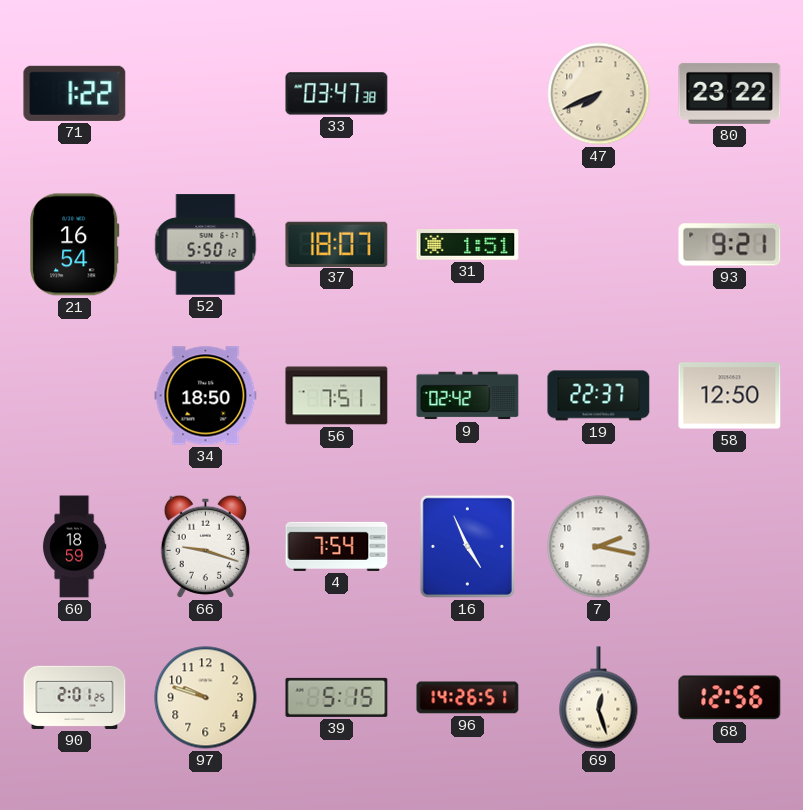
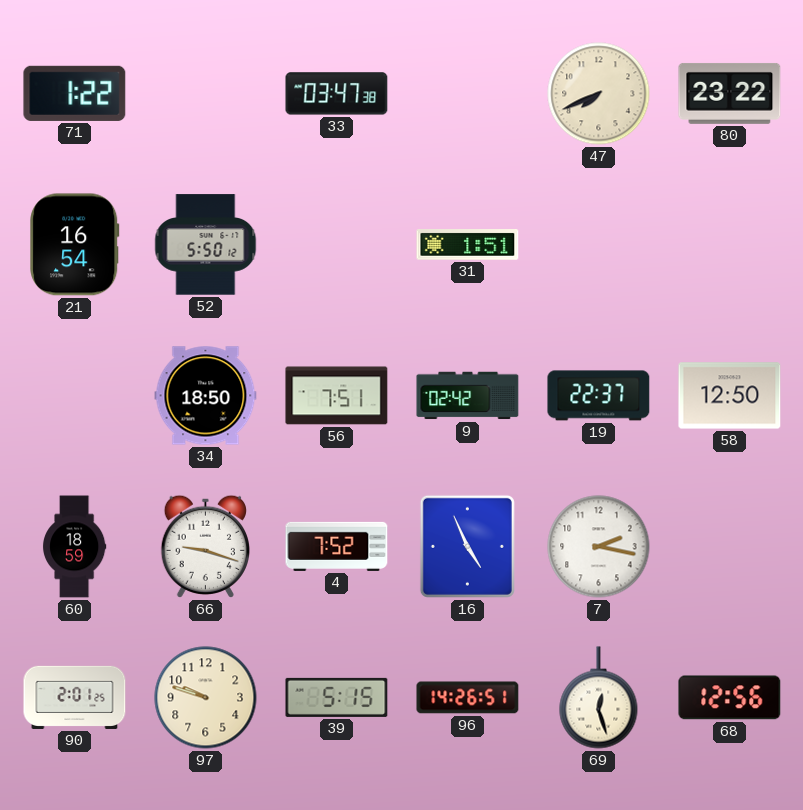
37: 18:07 -> none
93: 9:21 -> none
4: 7:54 -> 7:52
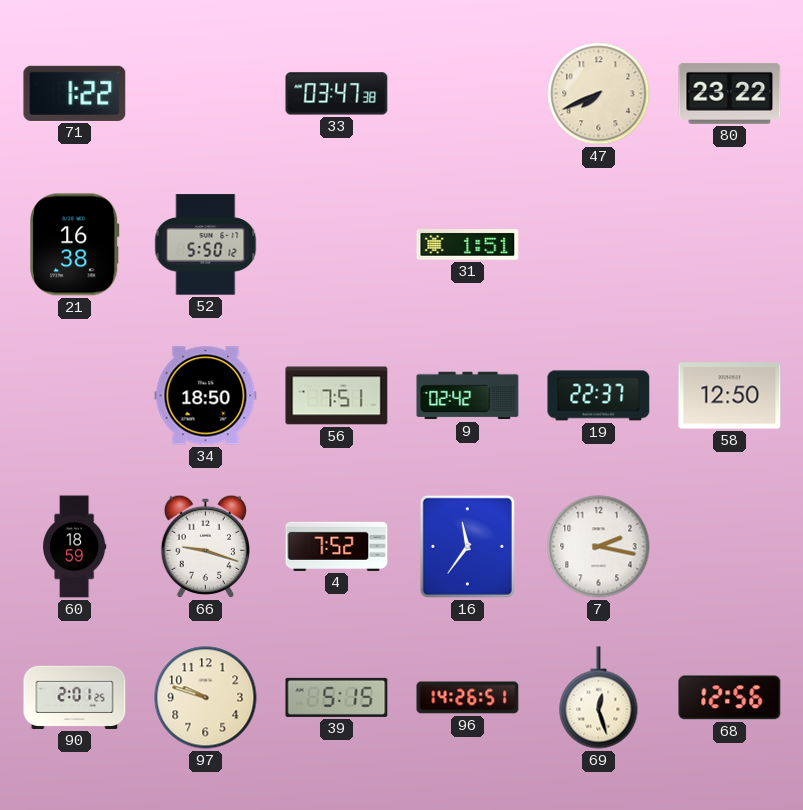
21: 16:54 -> 16:38
16: 4:56 -> 11:36
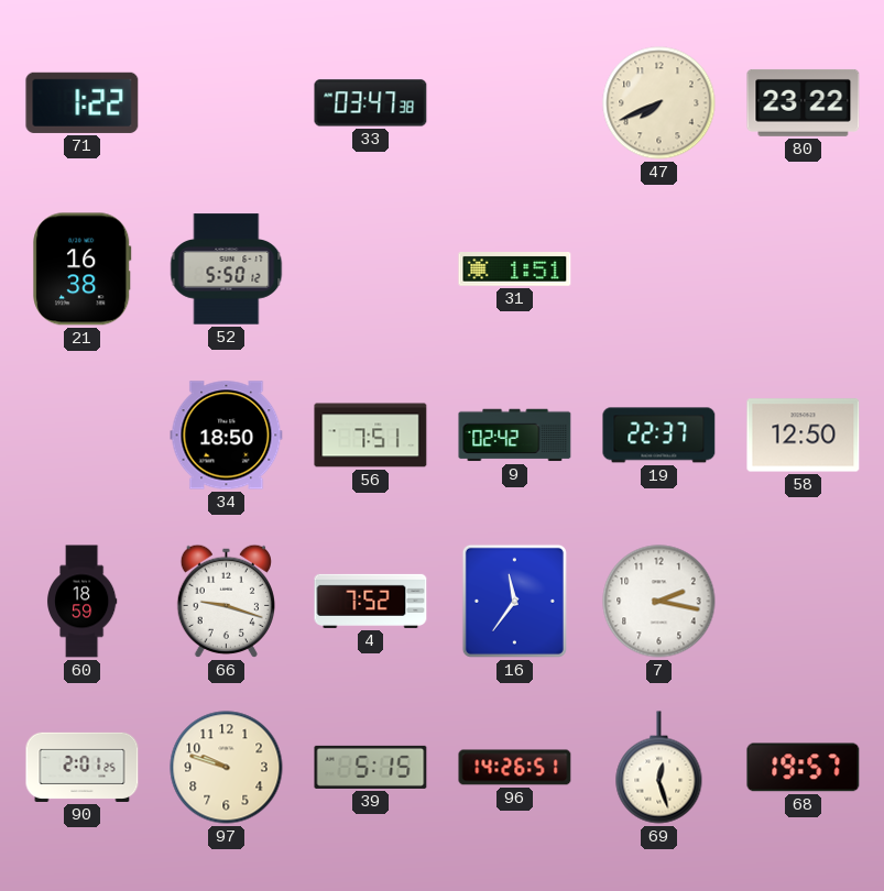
68: 12:56 -> 19:57
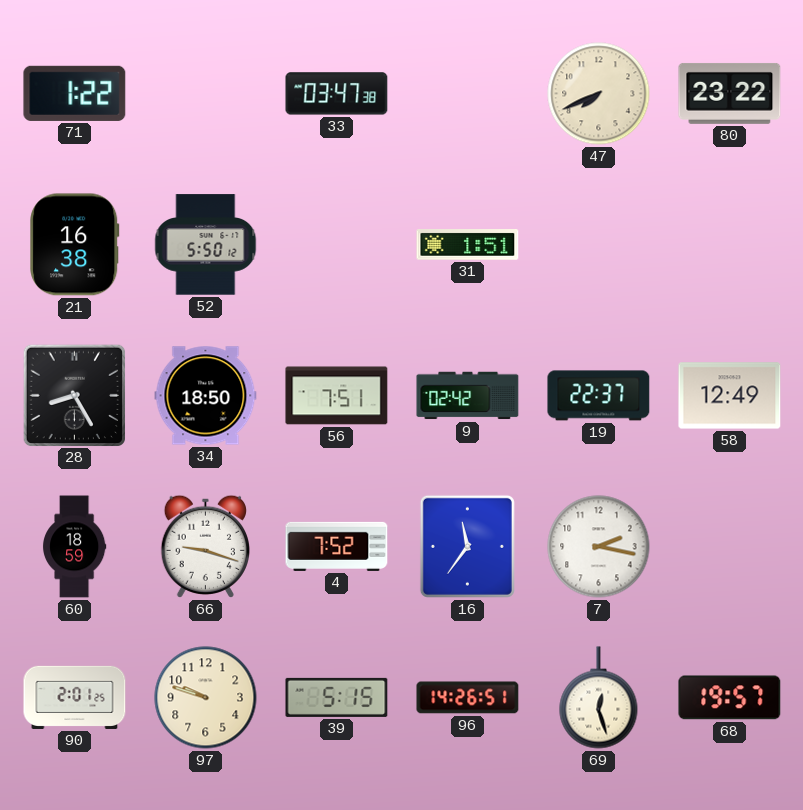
28: none -> 8:25
58: 12:50 -> 12:49
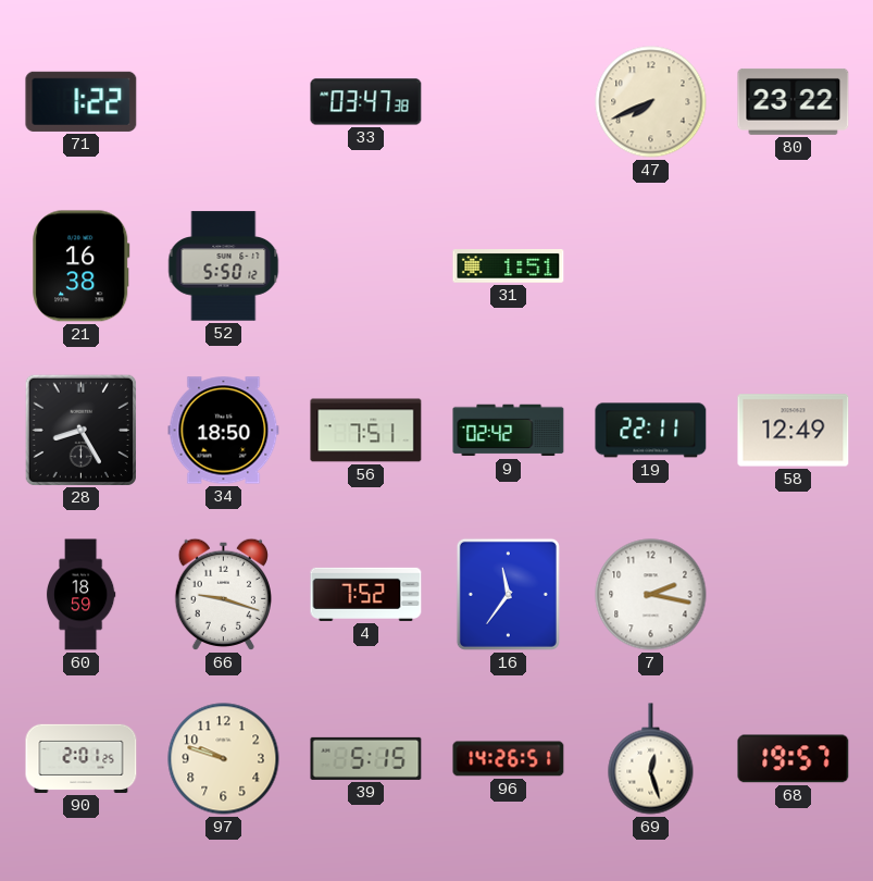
19: 22:37 -> 22:11
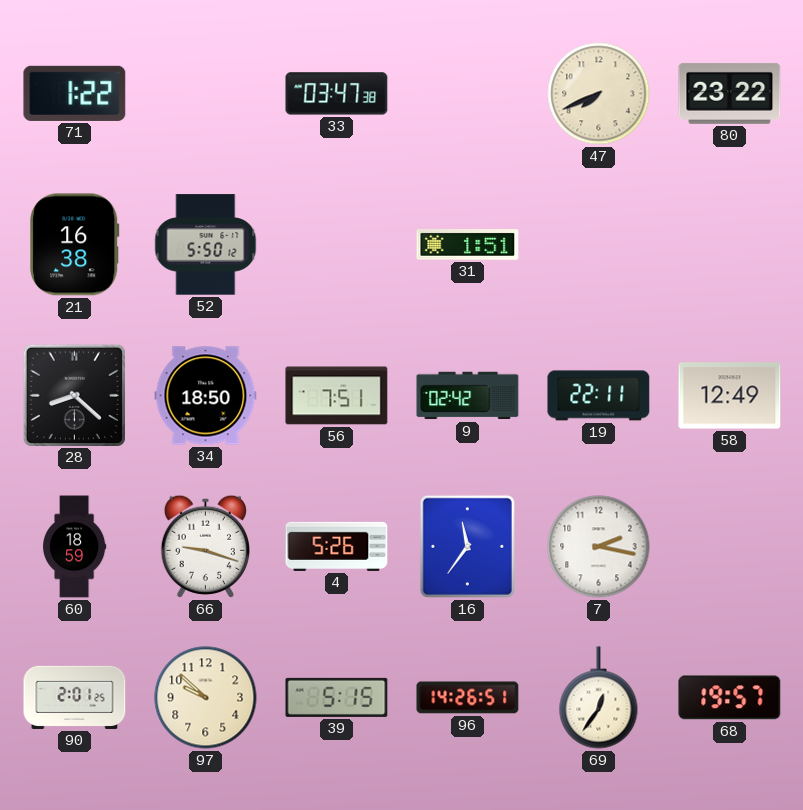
28: 8:25 -> 8:22
4: 7:52 -> 5:26
97: 9:48 -> 9:52
69: 12:27 -> 12:36
